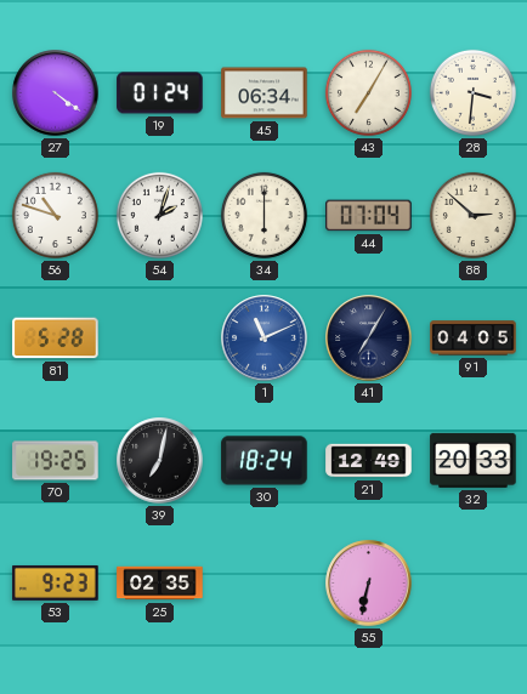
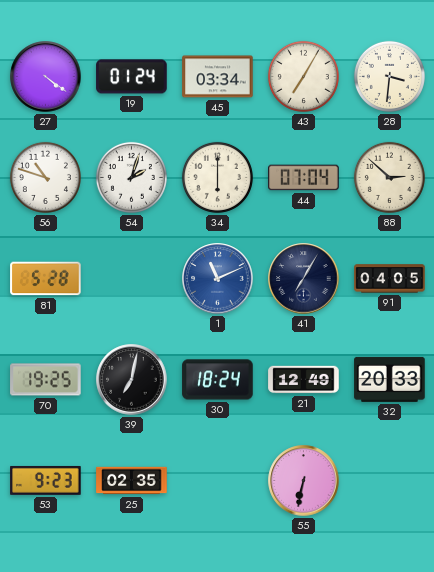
45: 06:34 -> 03:34
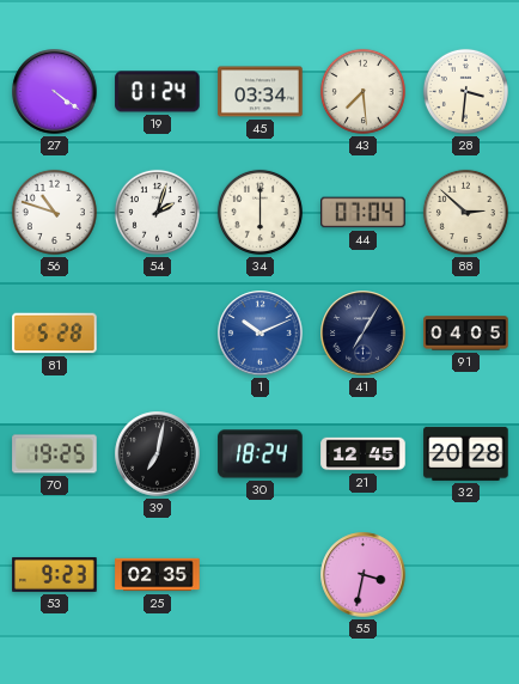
43: 7:05 -> 7:29
1: 11:11 -> 10:11
21: 12:49 -> 12:45
32: 20:33 -> 20:28
55: 6:32 -> 3:32
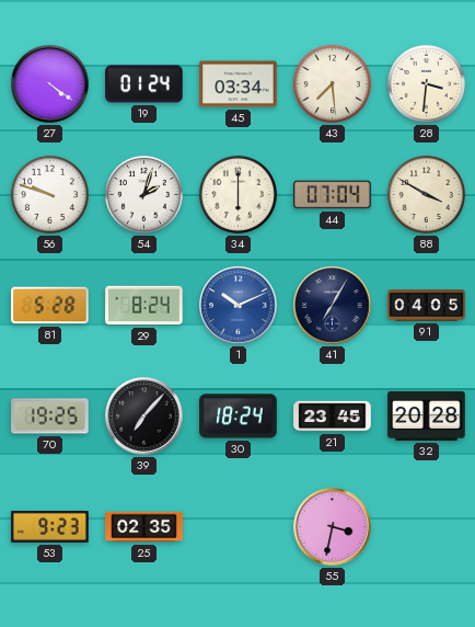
56: 10:48 -> 9:48
88: 2:52 -> 3:50
29: none -> 8:24
39: 7:02 -> 7:07
21: 12:45 -> 23:45
